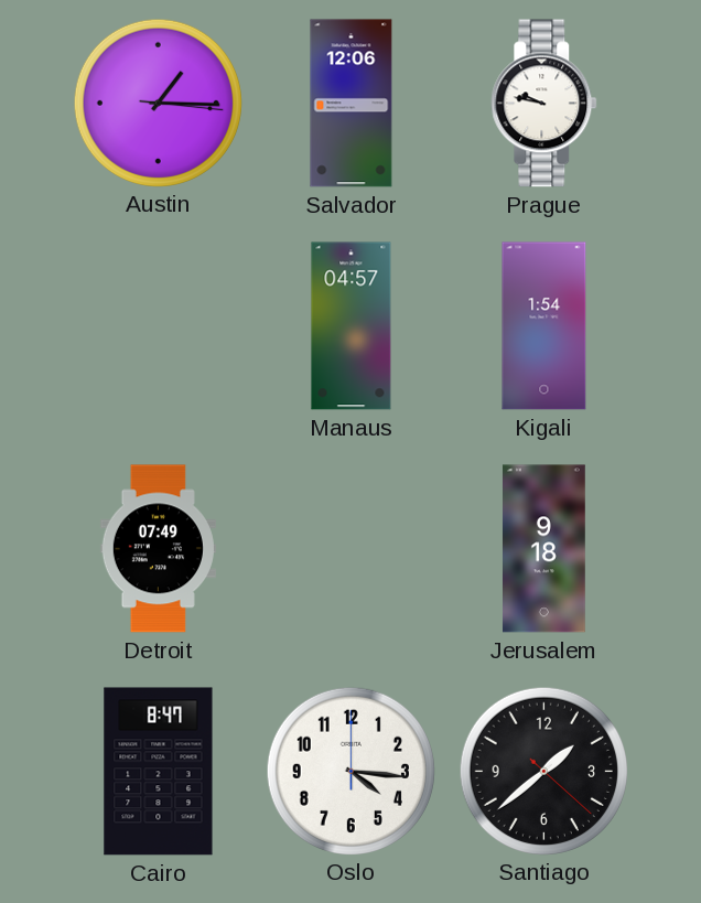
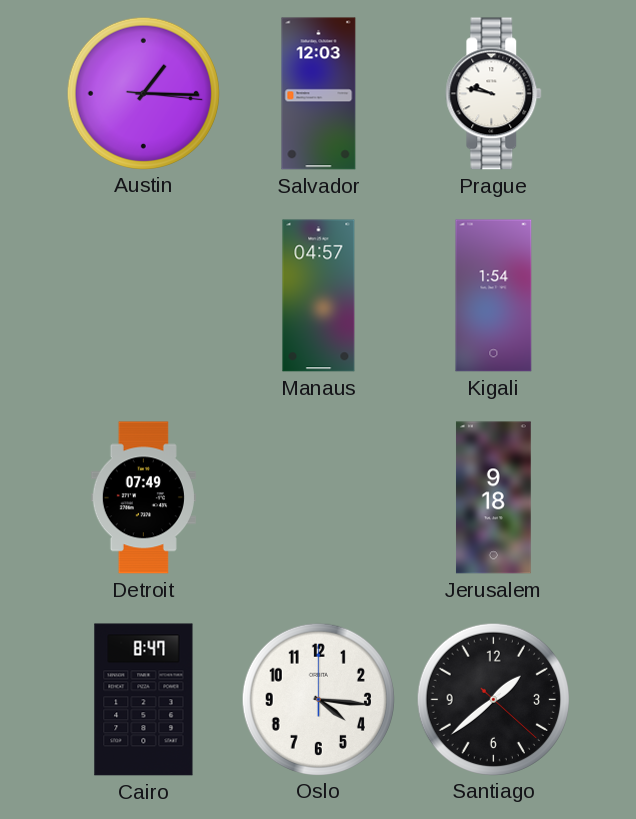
Salvador: 12:06 -> 12:03
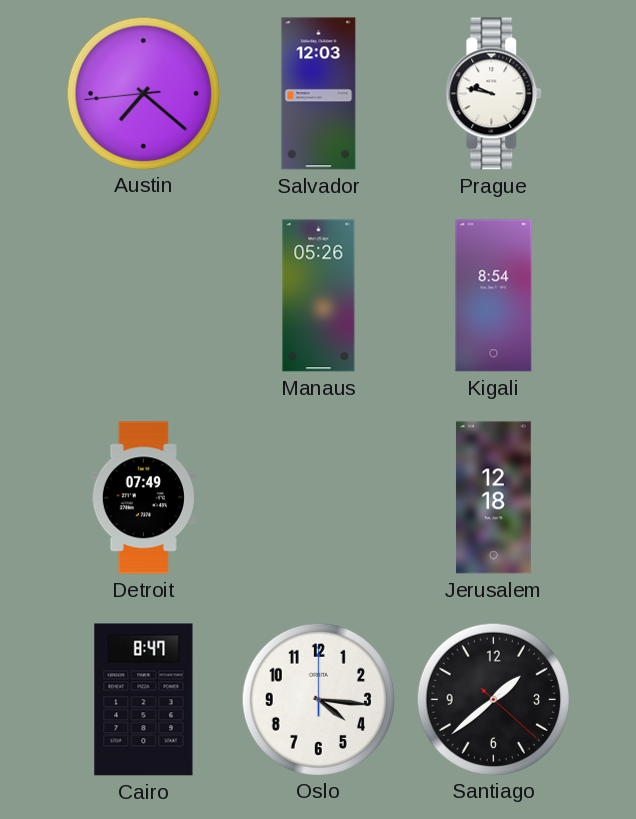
Austin: 1:15 -> 7:21
Manaus: 04:57 -> 05:26
Kigali: 1:54 -> 8:54
Jerusalem: 9:18 -> 12:18
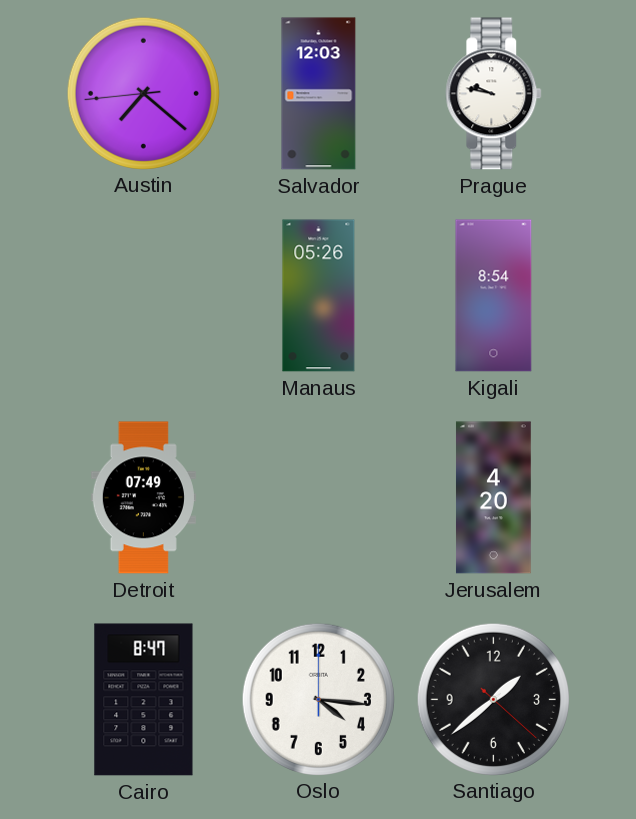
Jerusalem: 12:18 -> 4:20
